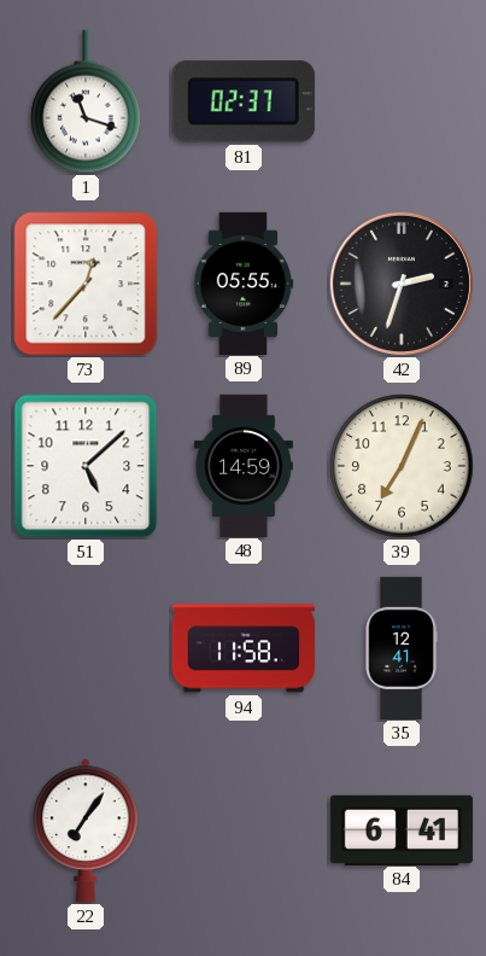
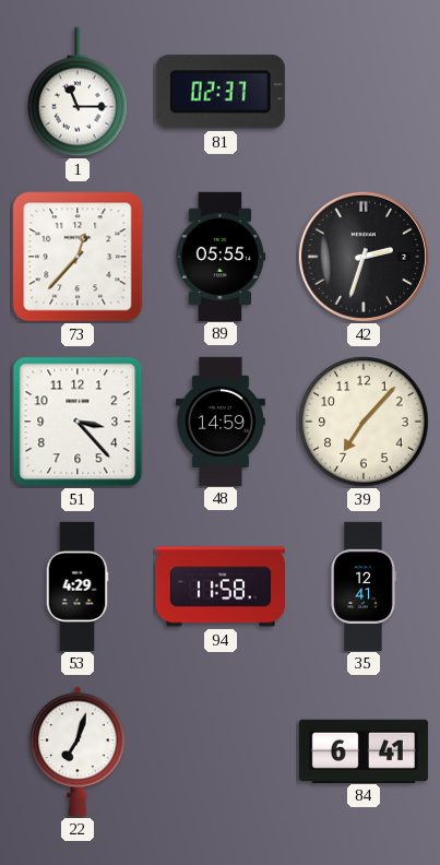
1: 11:18 -> 11:15
51: 5:08 -> 3:23
39: 7:04 -> 7:07
53: none -> 4:29
22: 7:06 -> 7:03
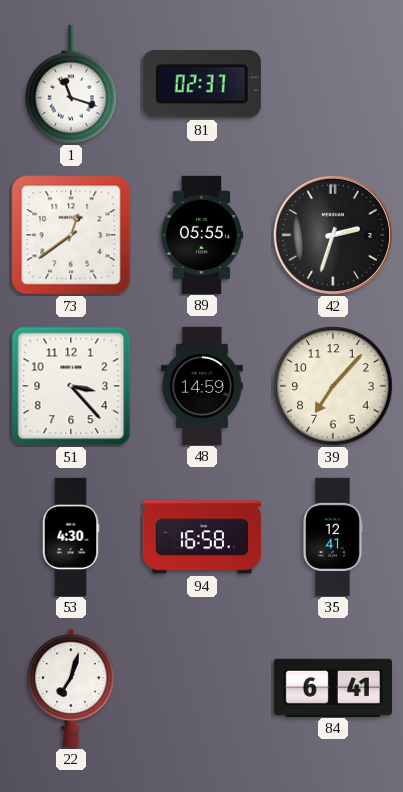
1: 11:15 -> 11:18
73: 12:37 -> 12:39
53: 4:29 -> 4:30
94: 11:58 -> 16:58
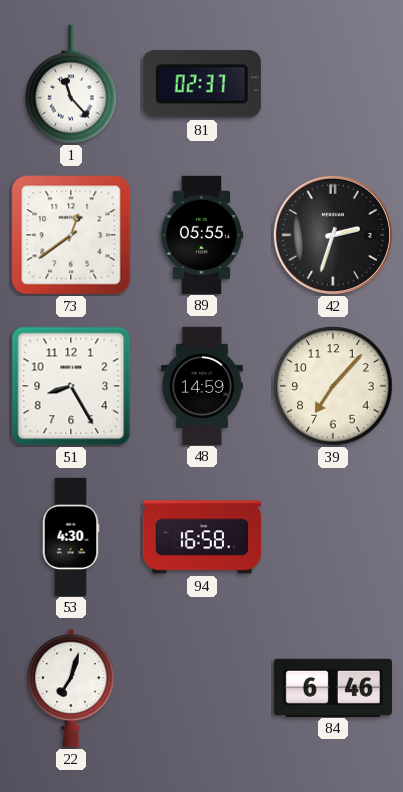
1: 11:18 -> 11:23
51: 3:23 -> 8:25
35: 12:41 -> none
84: 6:41 -> 6:46
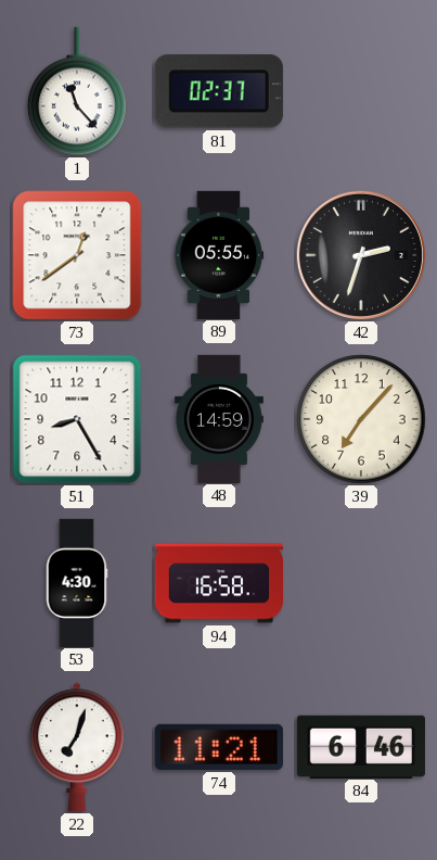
74: none -> 11:21
